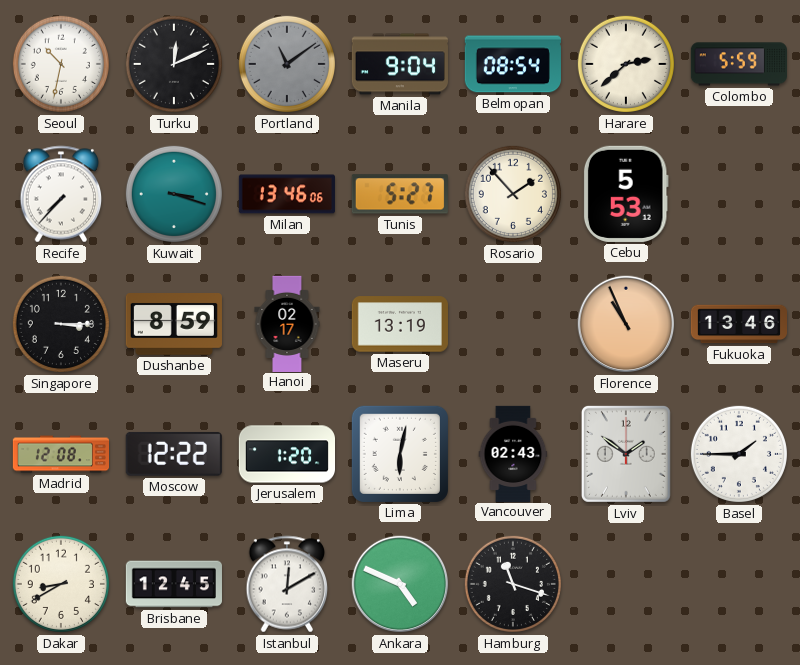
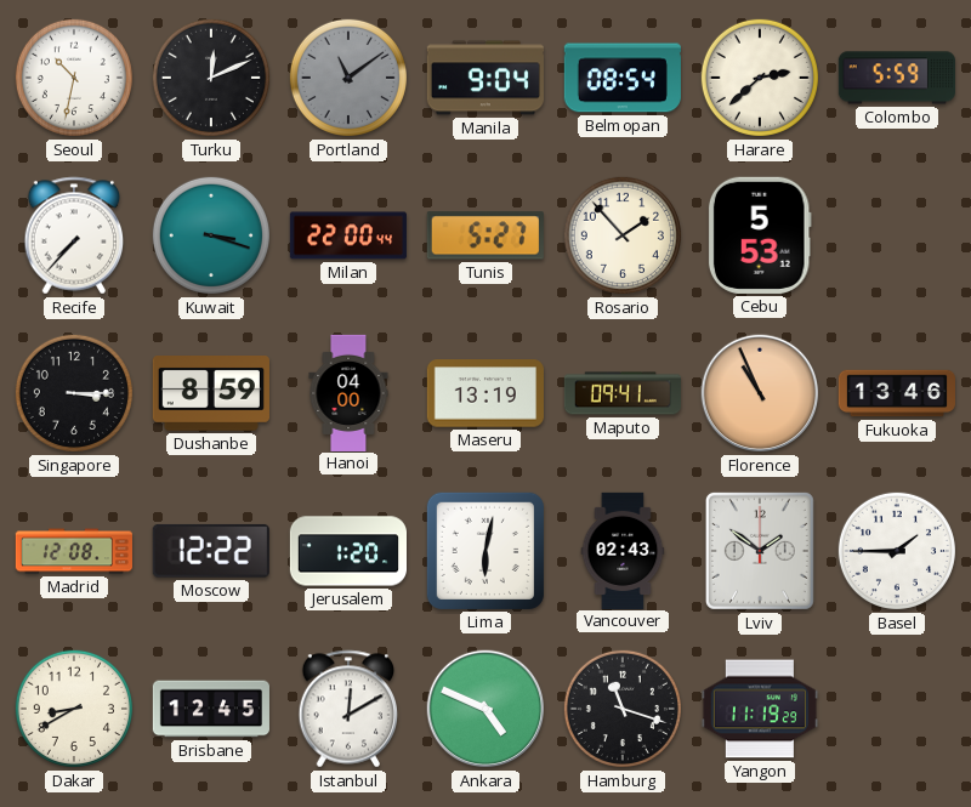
Milan: 13:46 -> 22:00
Hanoi: 02:17 -> 04:00
Maputo: none -> 09:41
Yangon: none -> 11:19
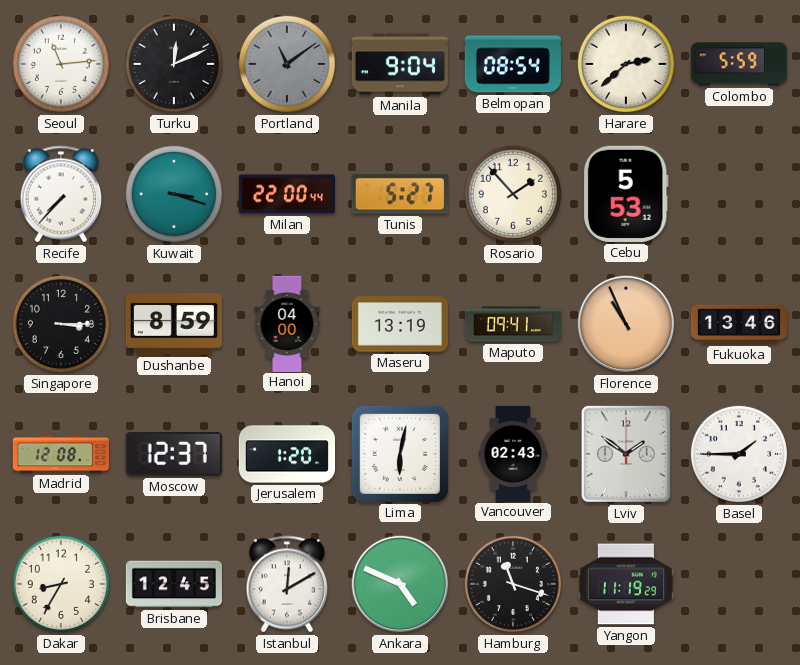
Seoul: 10:32 -> 11:14
Moscow: 12:22 -> 12:37
Dakar: 8:40 -> 8:35
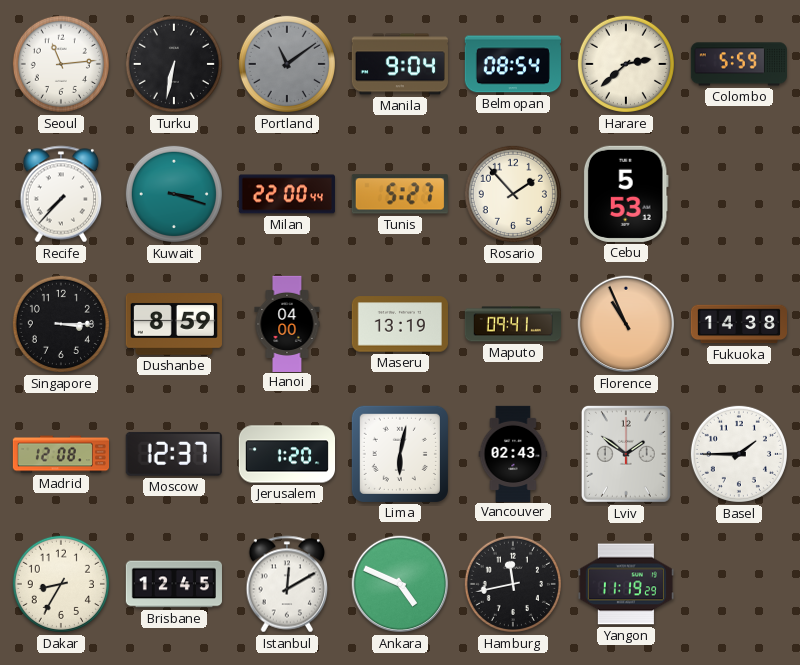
Turku: 12:11 -> 6:32
Fukuoka: 13:46 -> 14:38
Hamburg: 11:18 -> 11:43
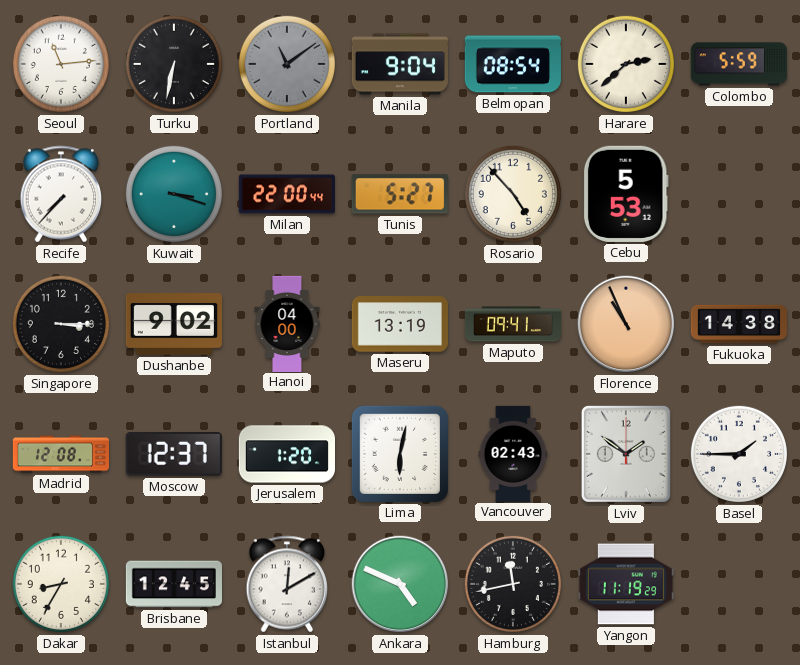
Rosario: 1:53 -> 4:53
Dushanbe: 8:59 -> 9:02
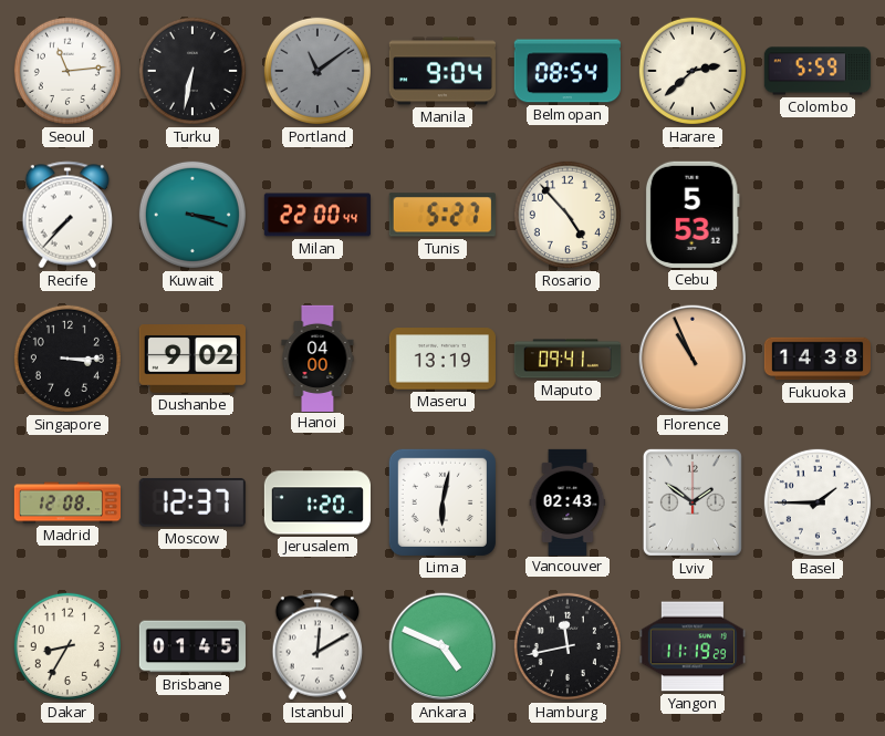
Brisbane: 12:45 -> 01:45
